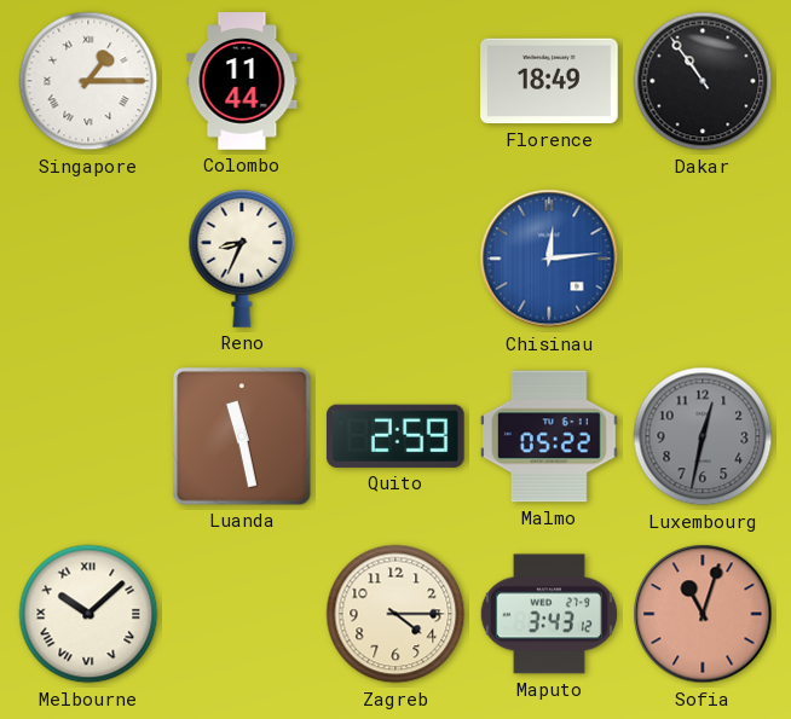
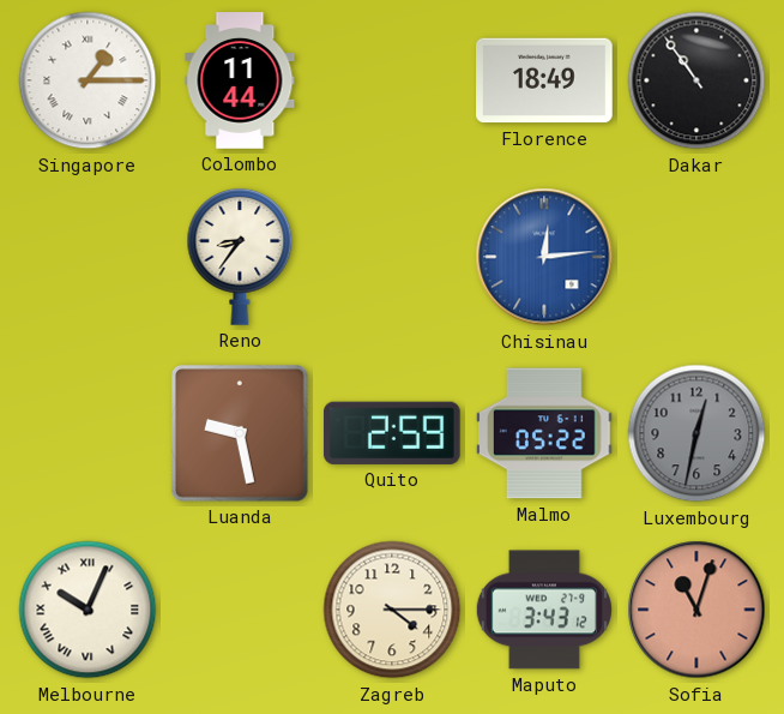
Reno: 8:34 -> 8:36
Luanda: 11:28 -> 9:28
Melbourne: 10:08 -> 10:04
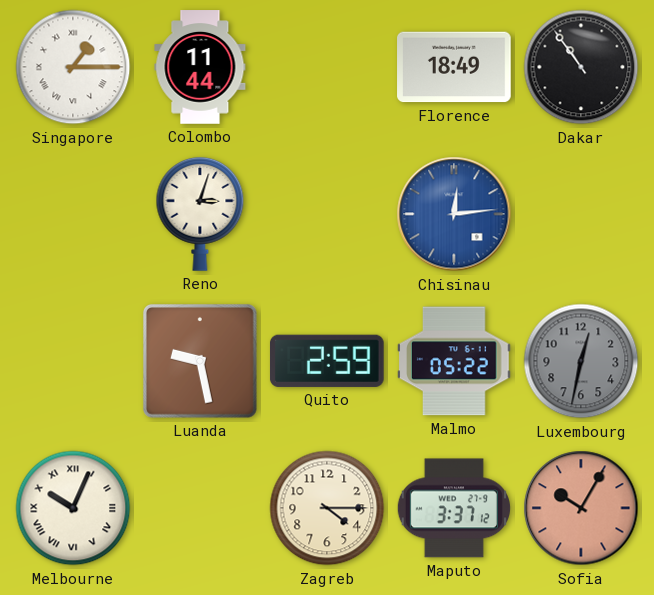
Reno: 8:36 -> 3:03
Maputo: 3:43 -> 3:37
Sofia: 11:03 -> 10:05
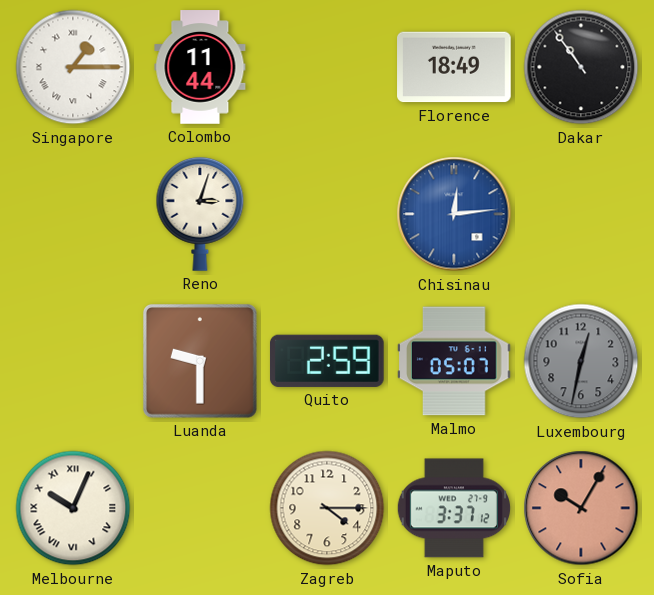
Luanda: 9:28 -> 9:30
Malmo: 05:22 -> 05:07
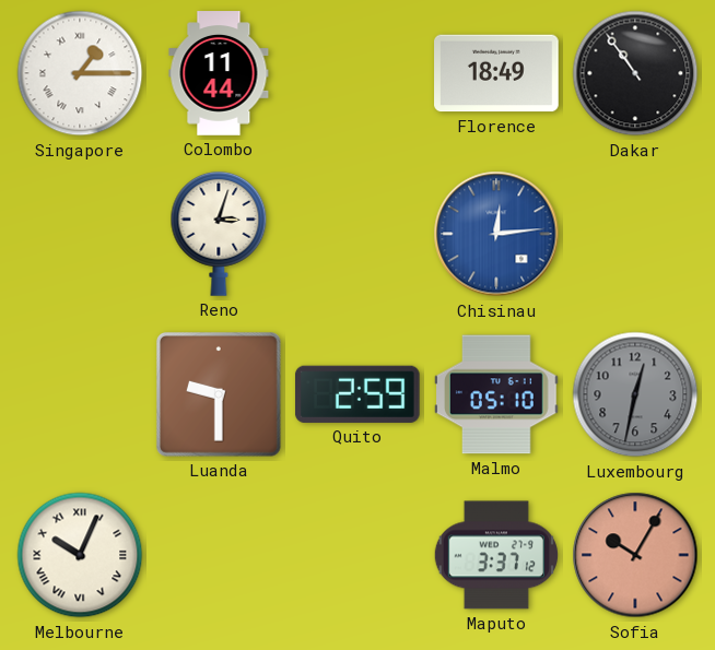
Malmo: 05:07 -> 05:10
Zagreb: 4:15 -> none
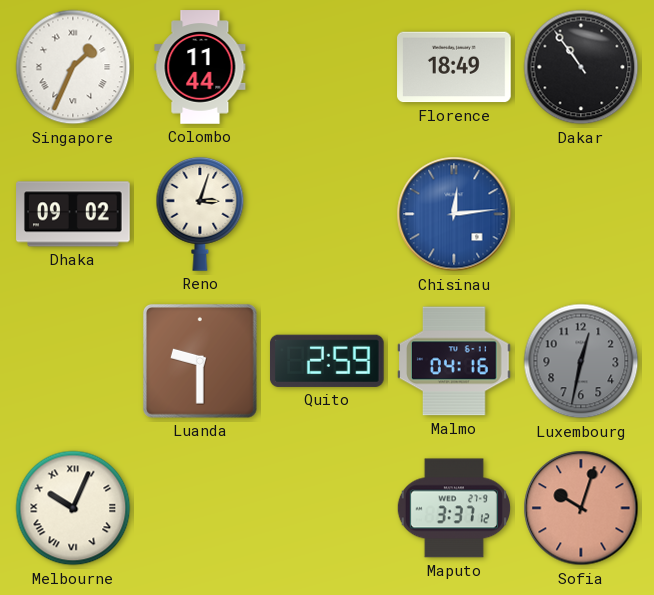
Singapore: 1:15 -> 1:34
Dhaka: none -> 09:02
Malmo: 05:10 -> 04:16
Sofia: 10:05 -> 10:03
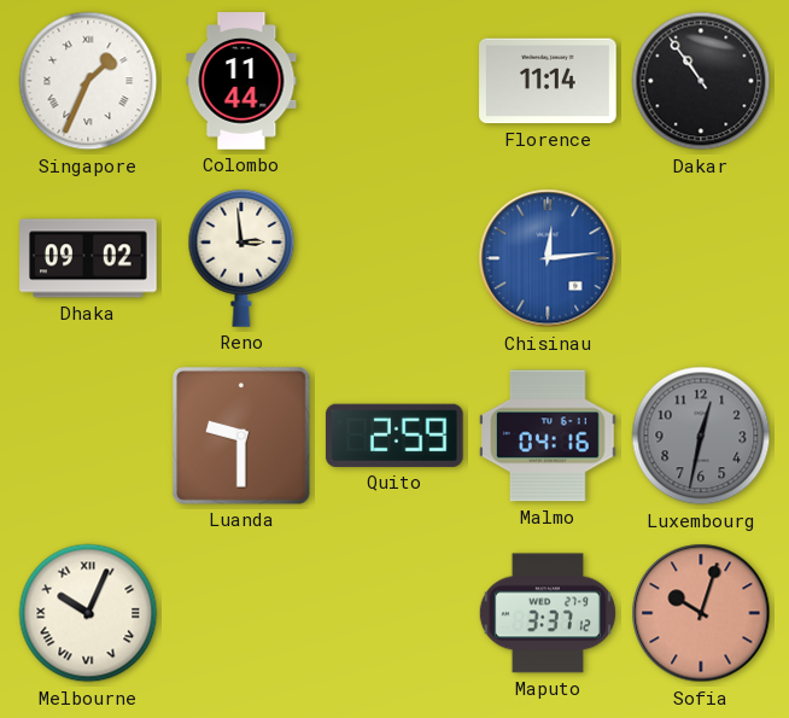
Florence: 18:49 -> 11:14
Reno: 3:03 -> 2:59
